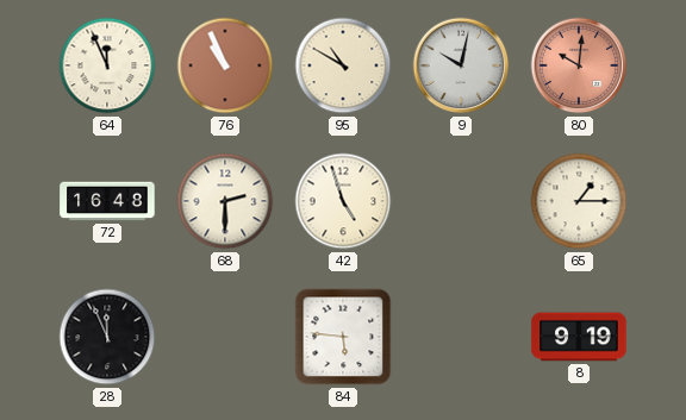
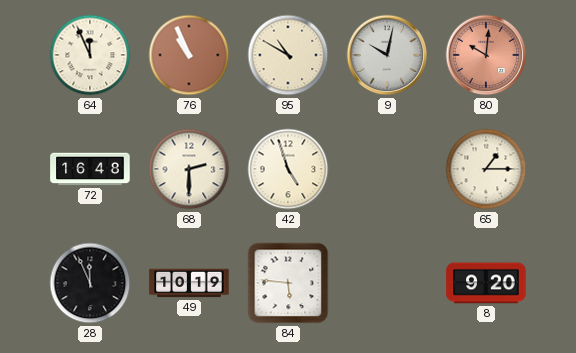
49: none -> 10:19
8: 9:19 -> 9:20
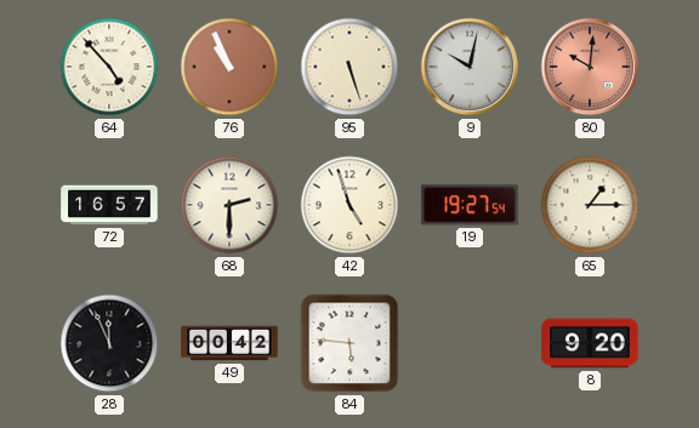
64: 11:56 -> 4:53
95: 10:50 -> 5:27
72: 16:48 -> 16:57
19: none -> 19:27
49: 10:19 -> 00:42
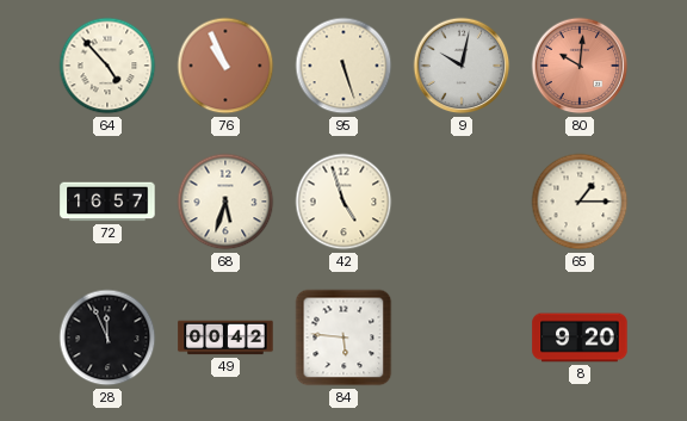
68: 2:30 -> 5:33
19: 19:27 -> none
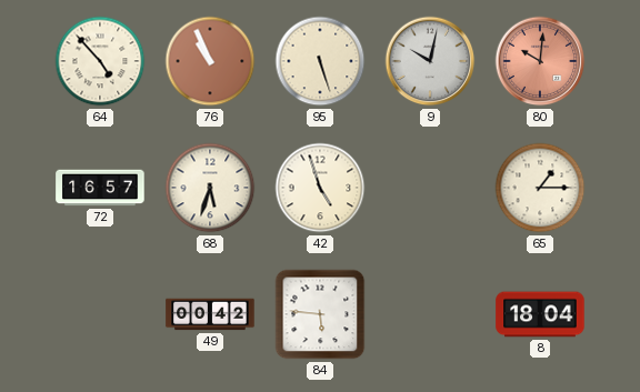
28: 11:56 -> none
8: 9:20 -> 18:04
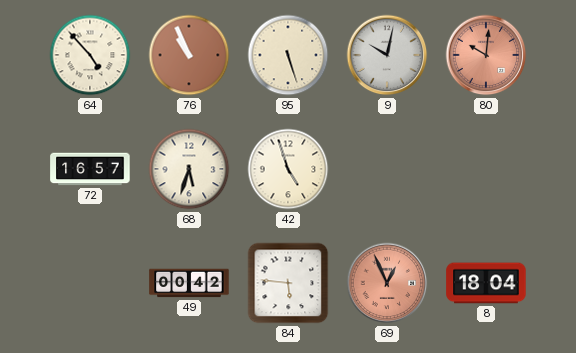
65: 1:15 -> none
69: none -> 12:56
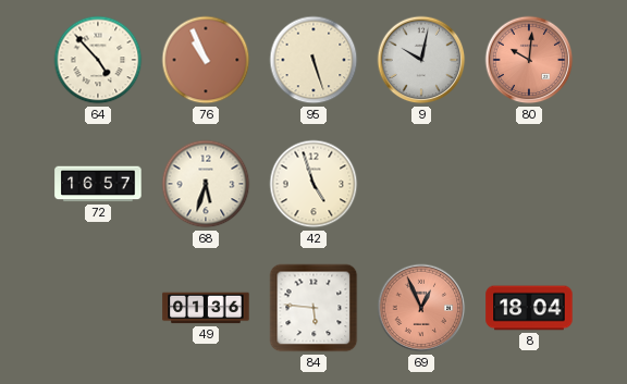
49: 00:42 -> 01:36
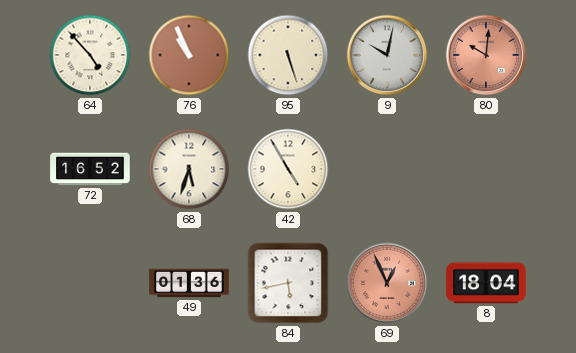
72: 16:57 -> 16:52
42: 4:57 -> 4:55
84: 5:46 -> 5:43
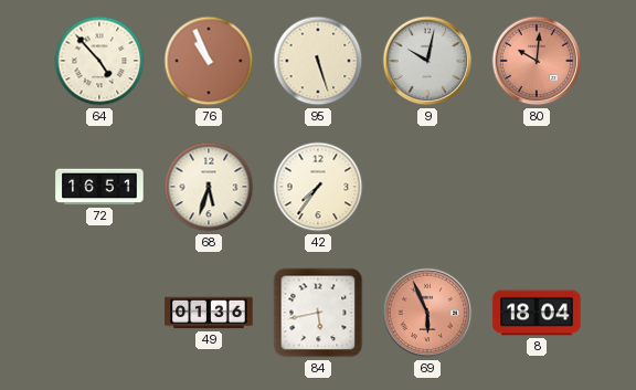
72: 16:52 -> 16:51
42: 4:55 -> 7:36
69: 12:56 -> 5:56
